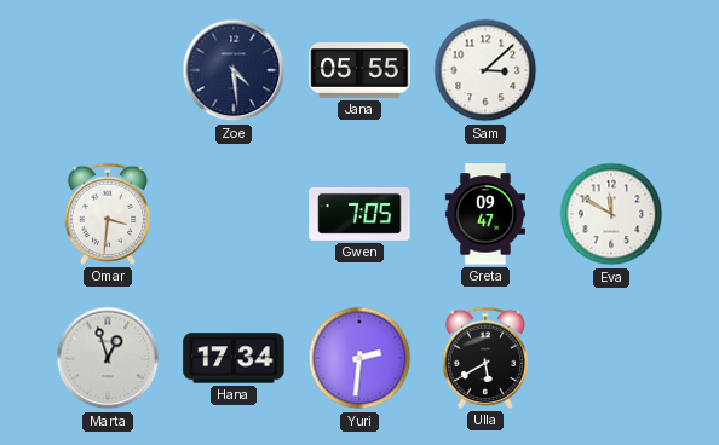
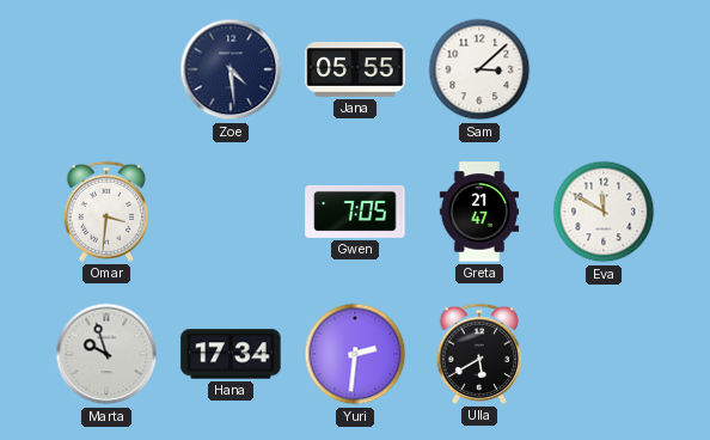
Greta: 09:47 -> 21:47
Marta: 12:57 -> 9:57
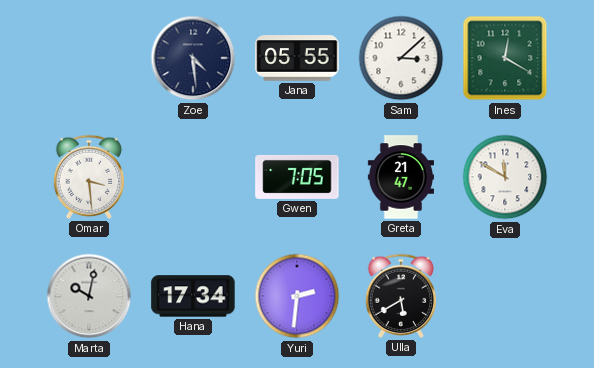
Ines: none -> 12:20
Omar: 3:31 -> 3:29
Marta: 9:57 -> 10:02
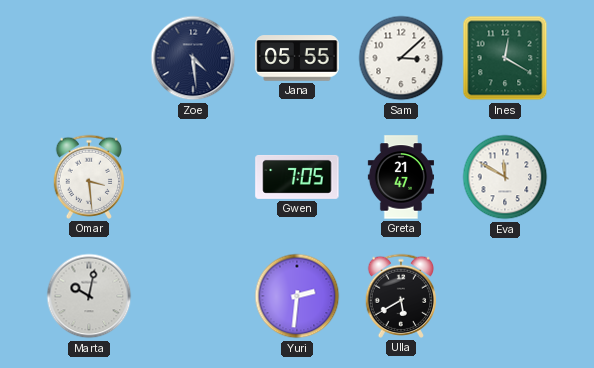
Hana: 17:34 -> none
